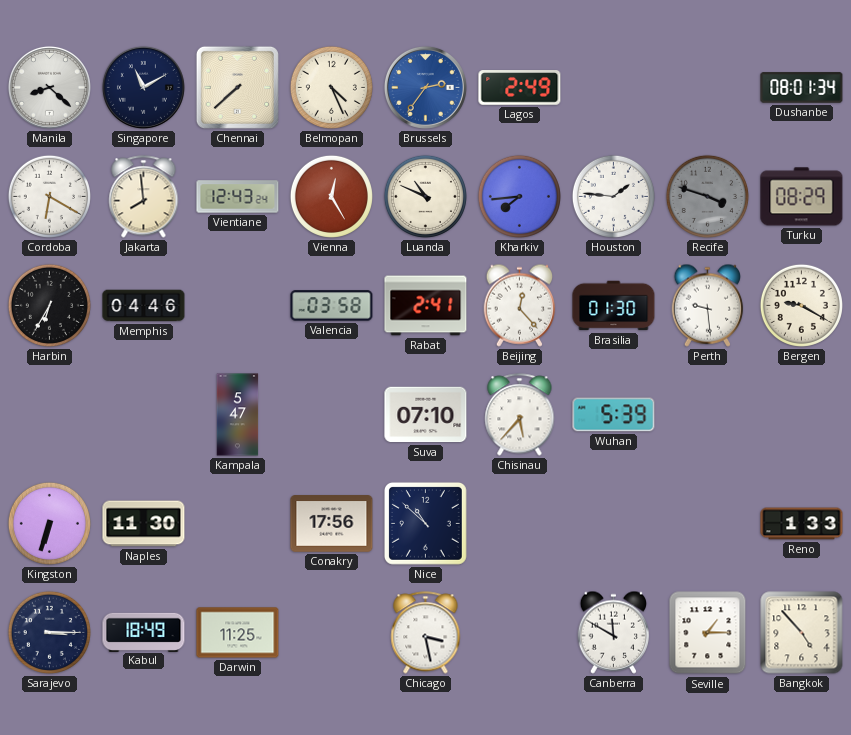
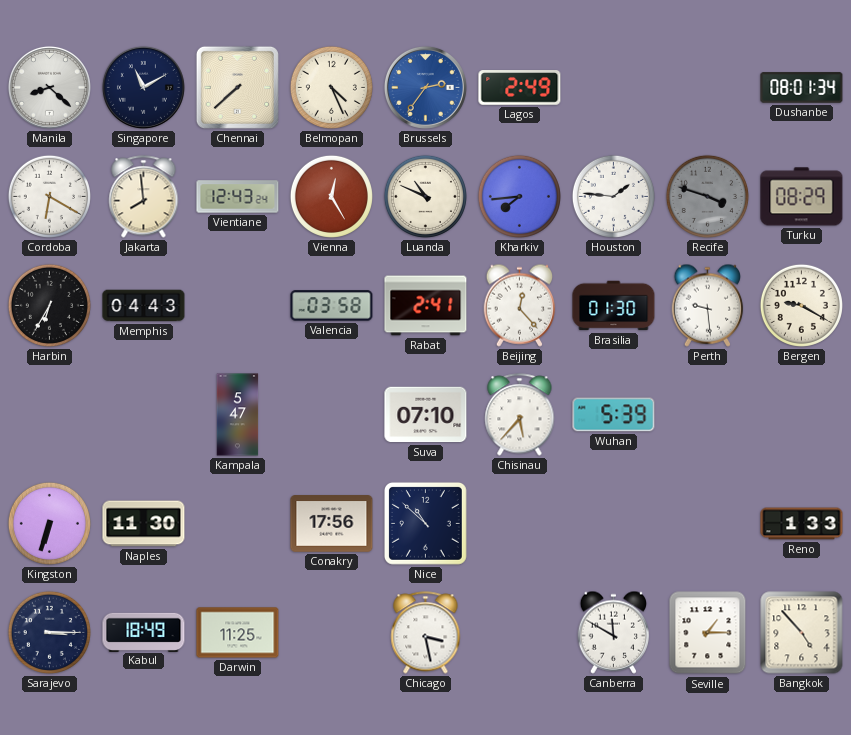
Memphis: 04:46 -> 04:43
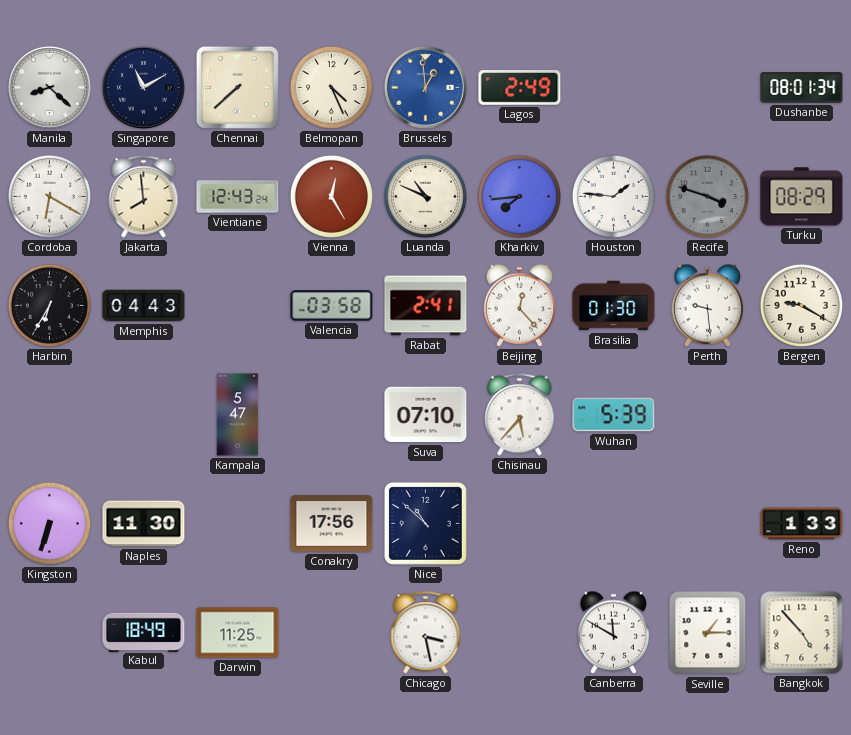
Brussels: 2:36 -> 12:59
Sarajevo: 3:15 -> none
